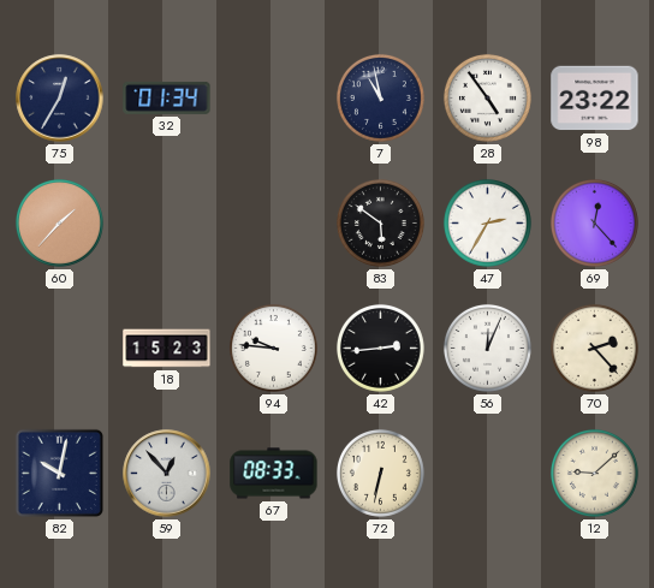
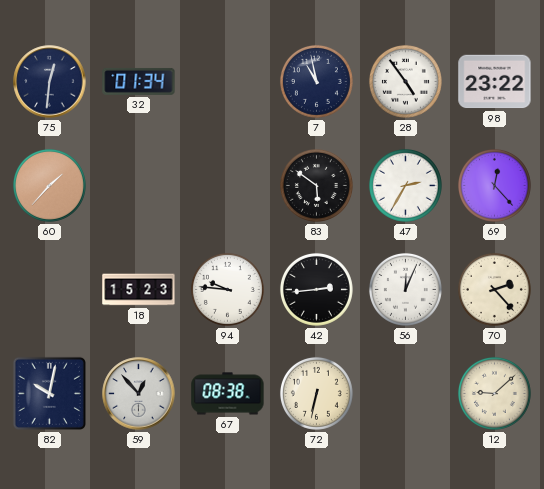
75: 12:35 -> 12:31
67: 08:33 -> 08:38
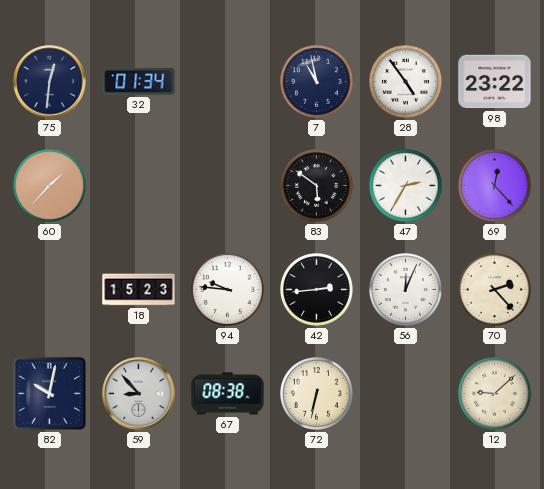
59: 12:53 -> 8:53
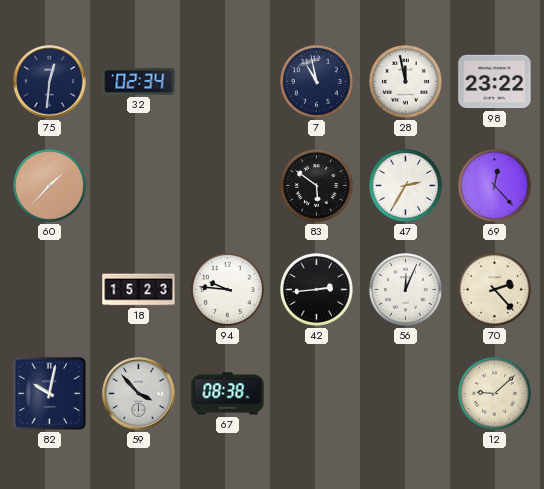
32: 01:34 -> 02:34
28: 4:54 -> 11:58
59: 8:53 -> 3:53
72: 6:32 -> none
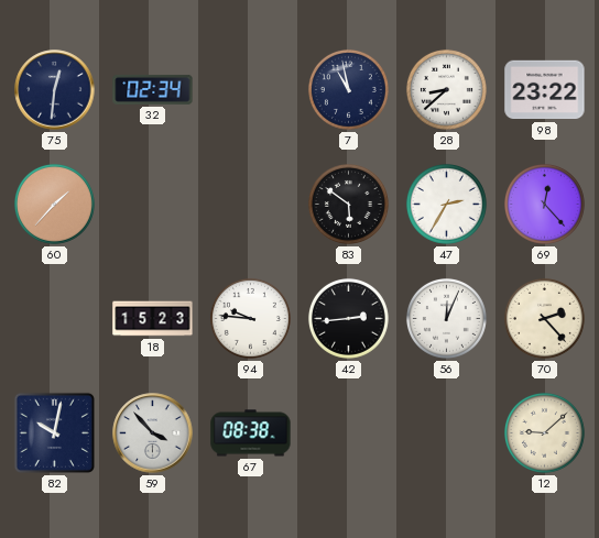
28: 11:58 -> 8:38
